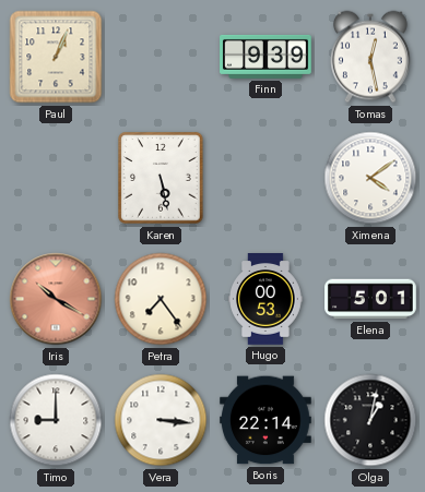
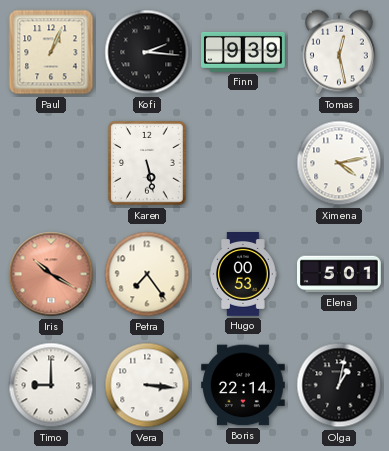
Kofi: none -> 2:16
Ximena: 4:09 -> 4:13
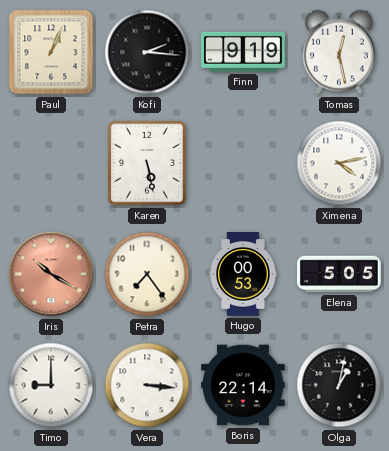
Finn: 9:39 -> 9:19
Elena: 5:01 -> 5:05
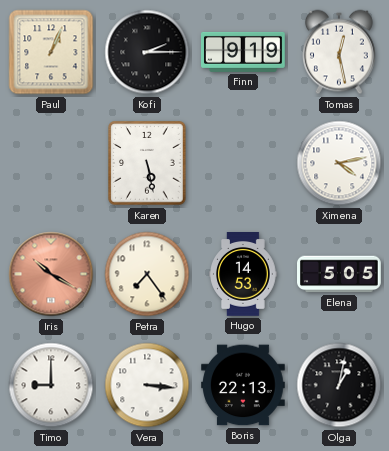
Kofi: 2:16 -> 2:15
Hugo: 00:53 -> 14:53
Boris: 22:14 -> 22:13
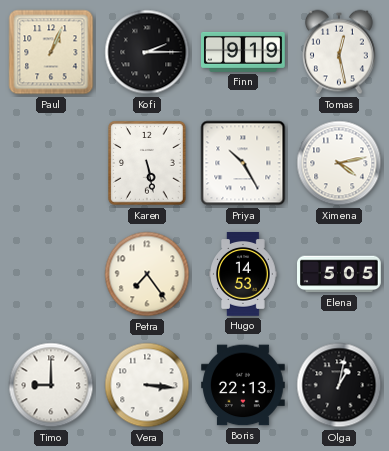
Priya: none -> 10:25
Iris: 10:20 -> none
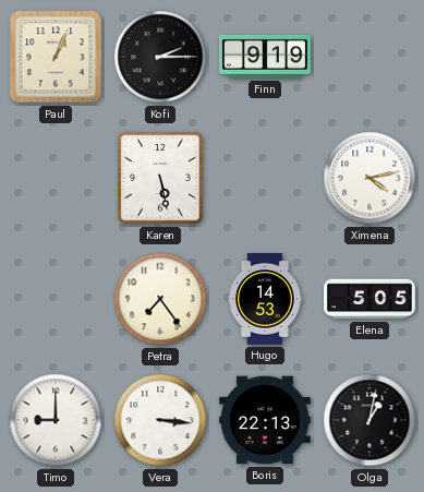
Tomas: 12:28 -> none
Priya: 10:25 -> none
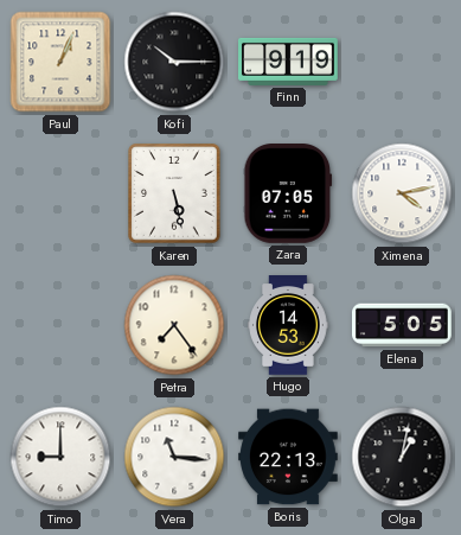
Kofi: 2:15 -> 10:15
Zara: none -> 07:05
Vera: 3:16 -> 11:16
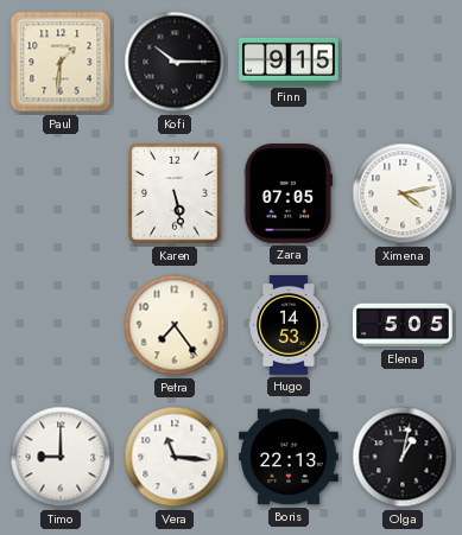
Paul: 1:04 -> 1:31
Finn: 9:19 -> 9:15
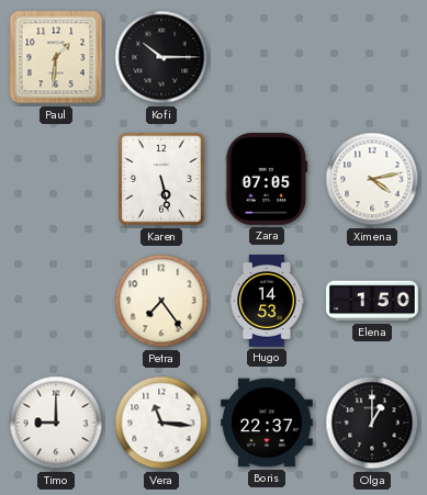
Finn: 9:15 -> none
Elena: 5:05 -> 1:50
Boris: 22:13 -> 22:37
Olga: 1:02 -> 1:00
